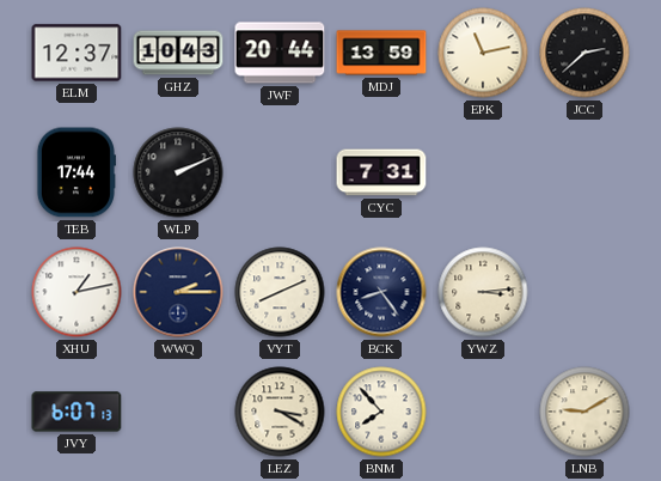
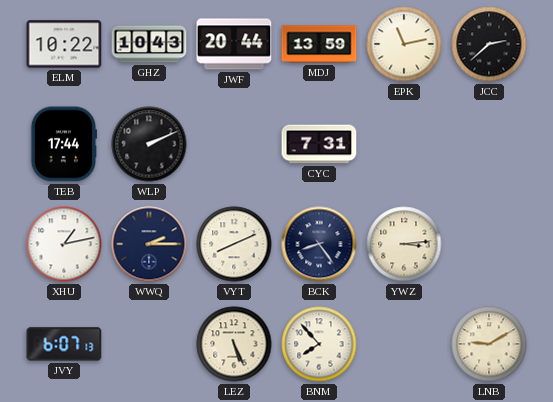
ELM: 12:37 -> 10:22
LEZ: 3:20 -> 5:26
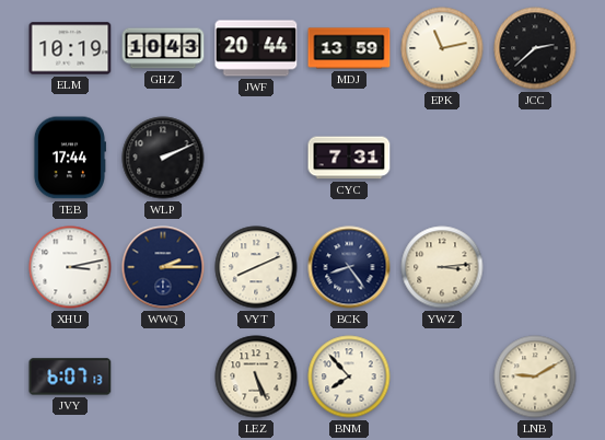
ELM: 10:22 -> 10:19
XHU: 1:13 -> 3:13
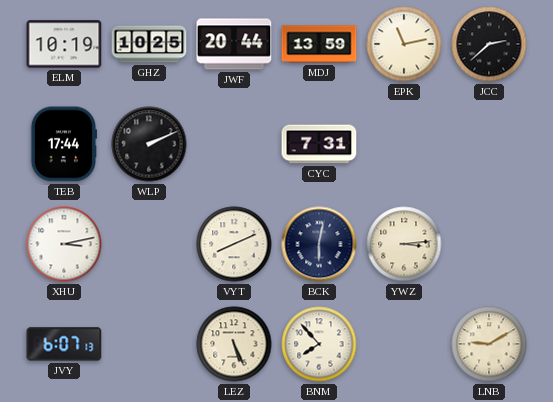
GHZ: 10:43 -> 10:25
WWQ: 2:15 -> none
BCK: 8:24 -> 6:02
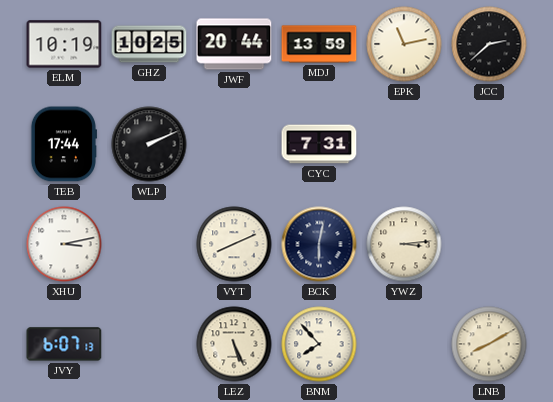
LNB: 9:10 -> 8:10
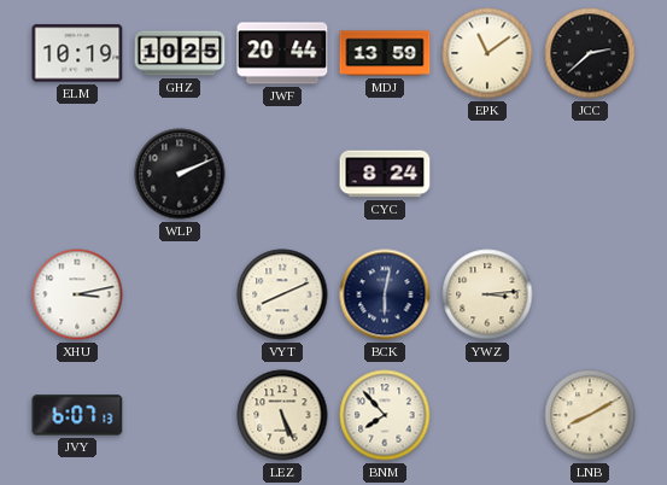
EPK: 11:13 -> 11:09
TEB: 17:44 -> none
CYC: 7:31 -> 8:24
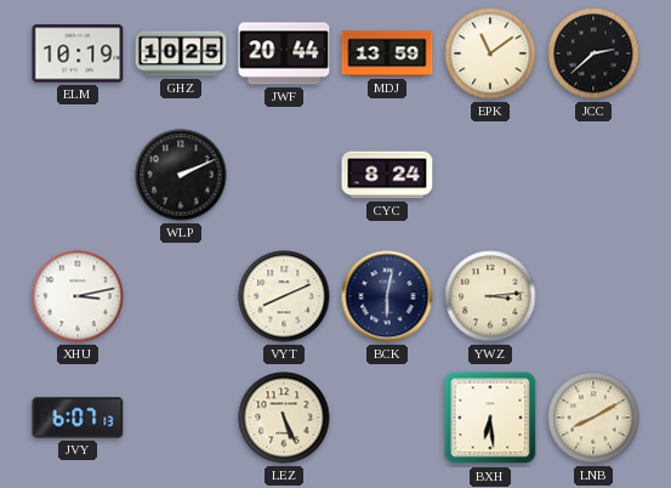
BNM: 7:53 -> none
BXH: none -> 6:29
